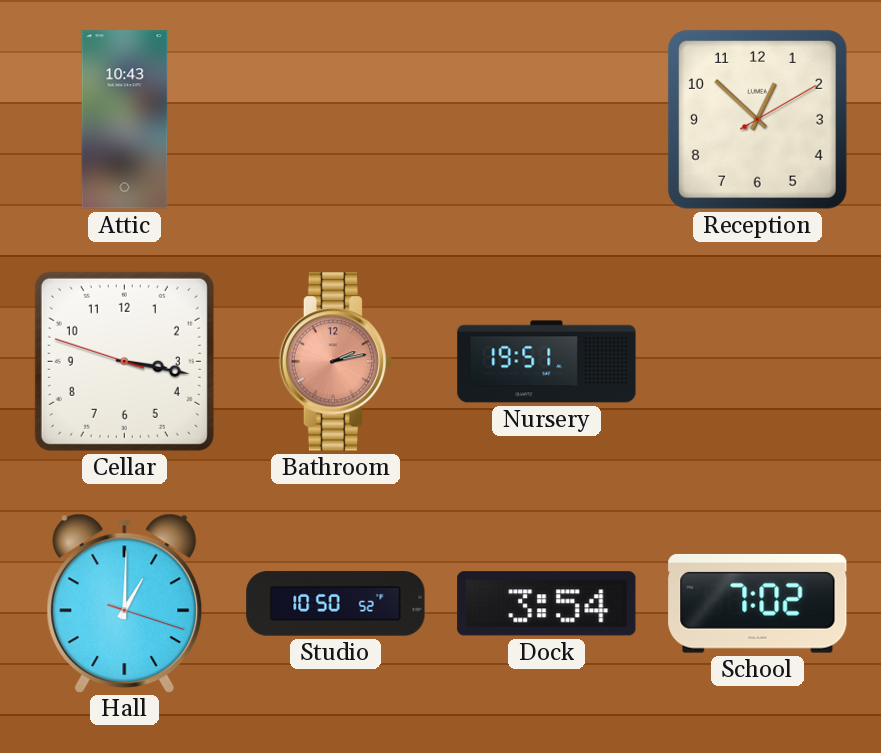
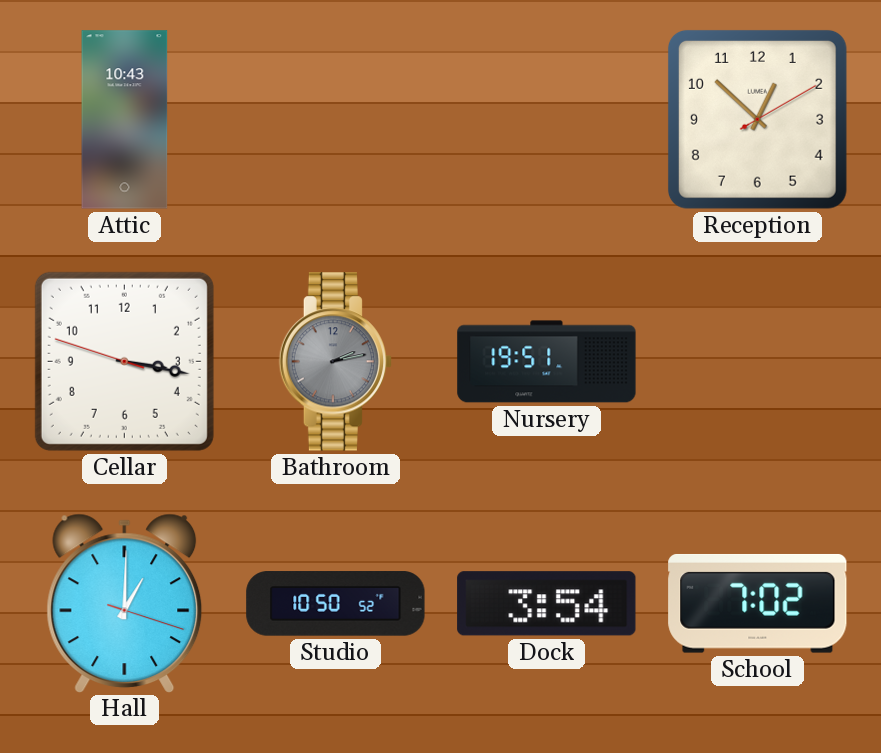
Bathroom dial: salmon -> grey
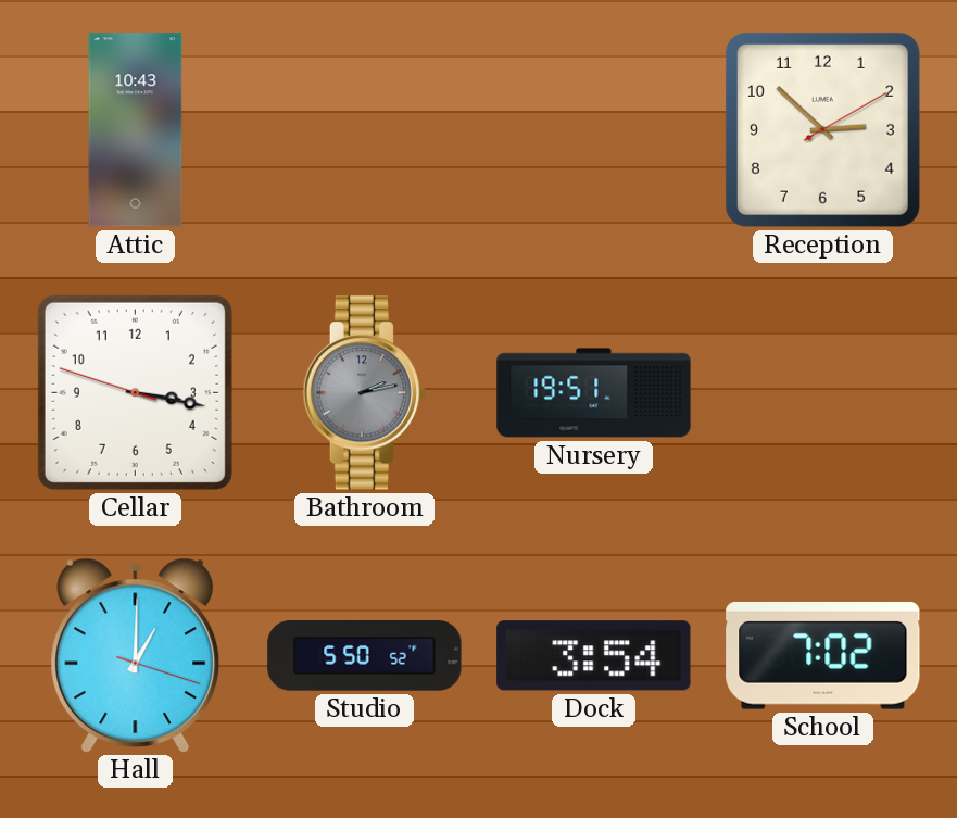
Reception: 12:52 -> 2:52
Studio: 10:50 -> 5:50
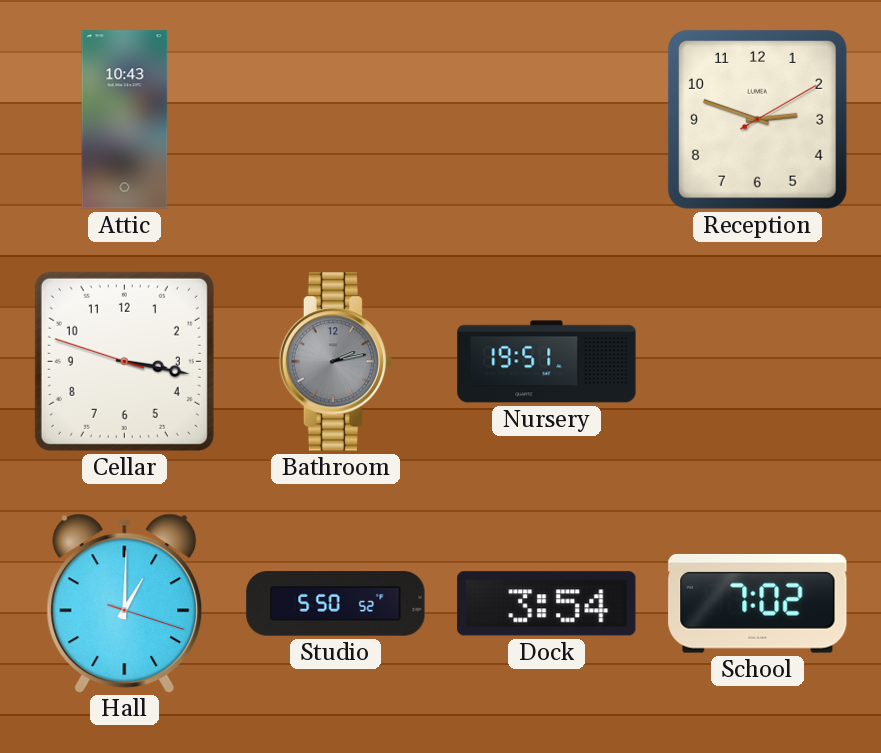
Reception: 2:52 -> 2:48
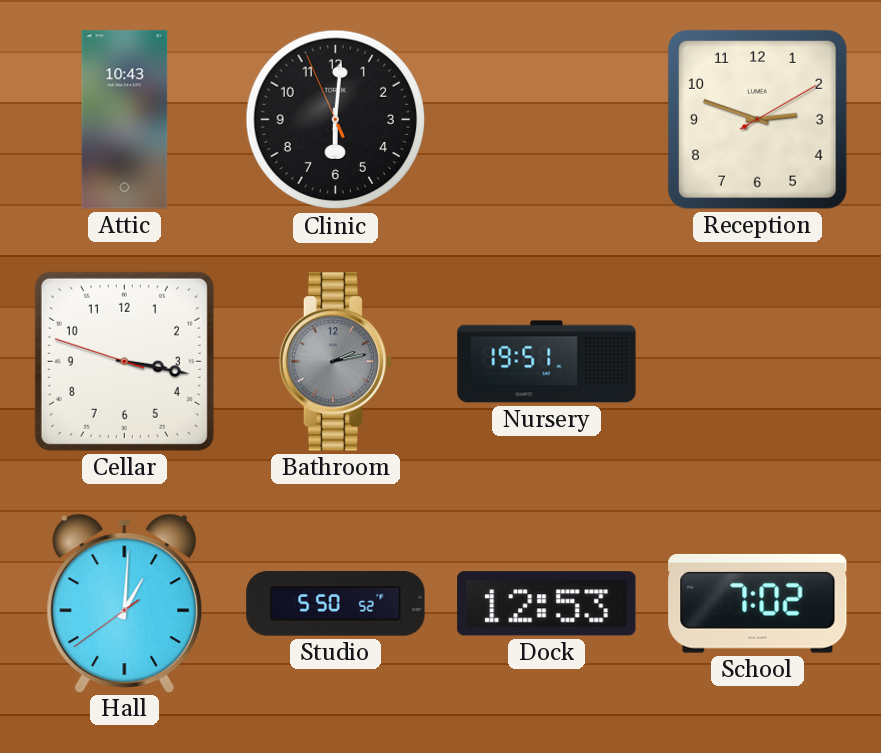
Clinic: none -> 6:00
Hall: 1:00:18 -> 1:00:39
Dock: 3:54 -> 12:53
